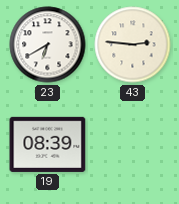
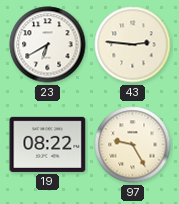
19: 08:39 -> 08:22
97: none -> 9:25
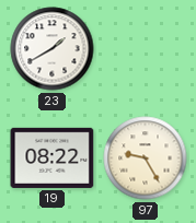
23: 6:40 -> 1:40
43: 2:46 -> none
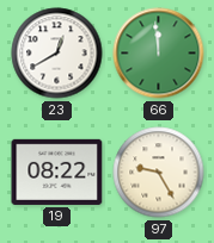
23: 1:40 -> 12:40
66: none -> 11:59
